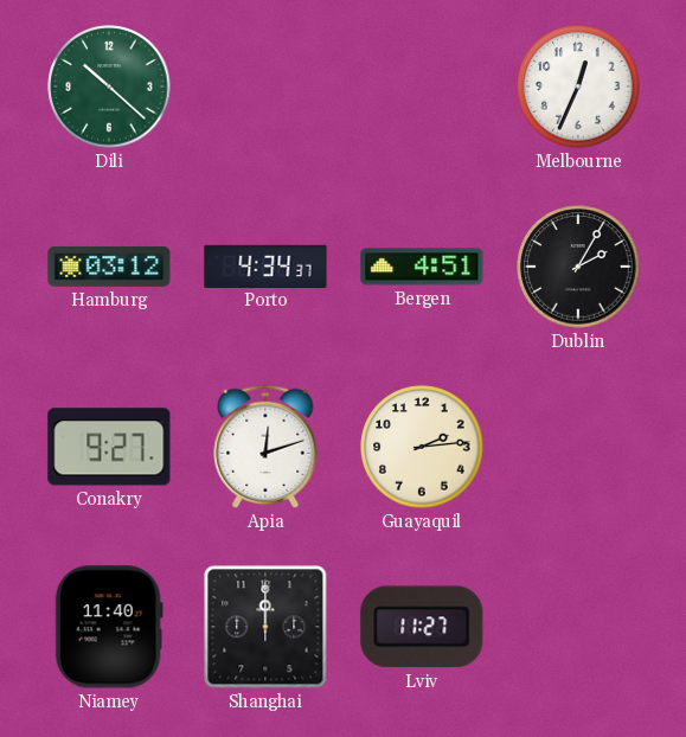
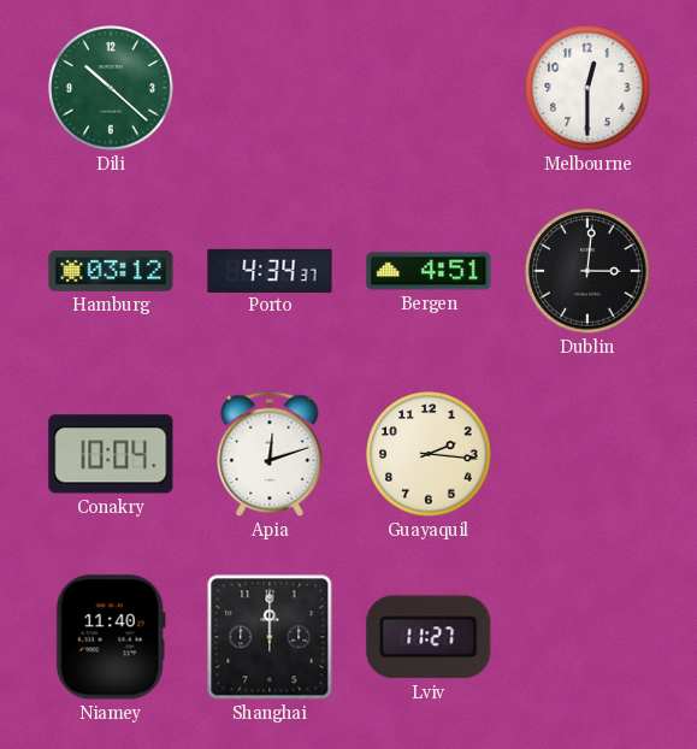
Melbourne: 12:34 -> 12:30
Dublin: 2:05 -> 3:01
Conakry: 9:27 -> 10:04
Guayaquil: 2:14 -> 2:16
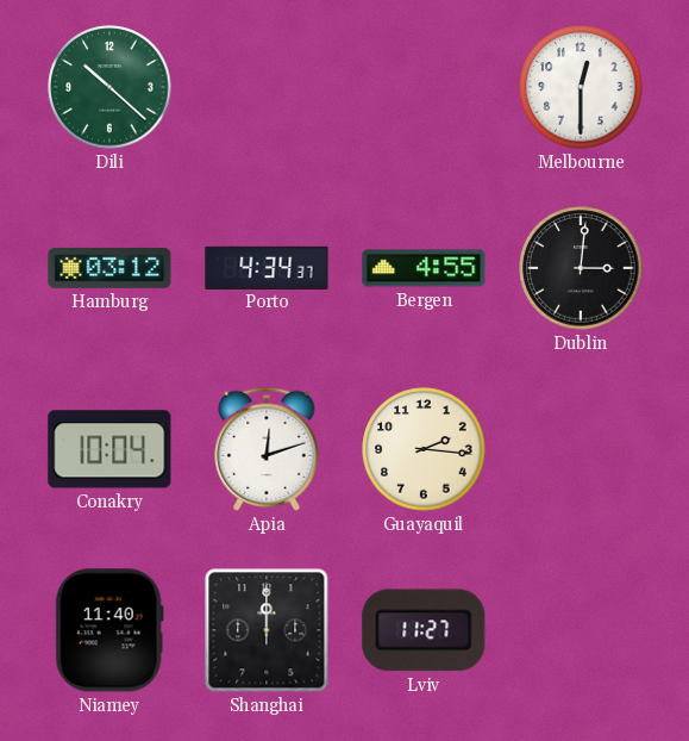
Bergen: 4:51 -> 4:55
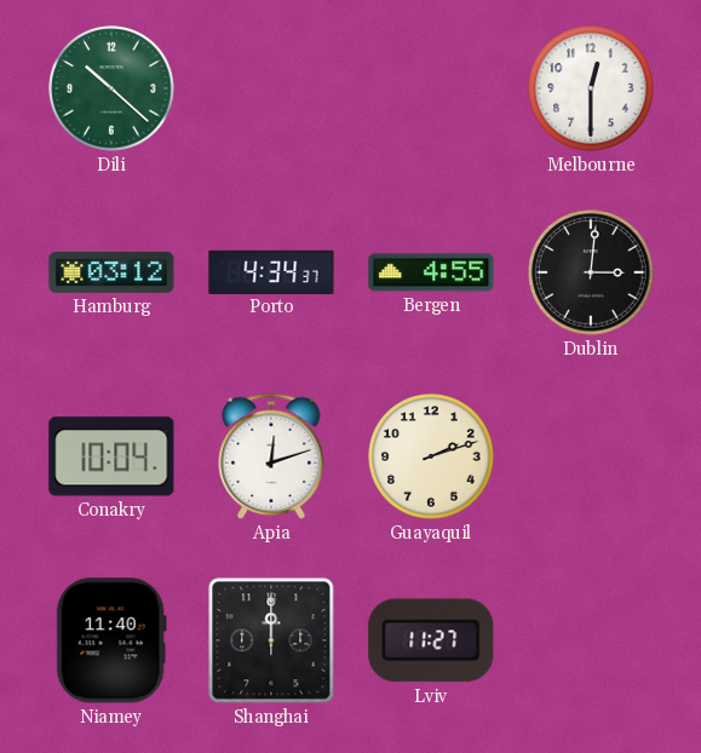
Guayaquil: 2:16 -> 2:12
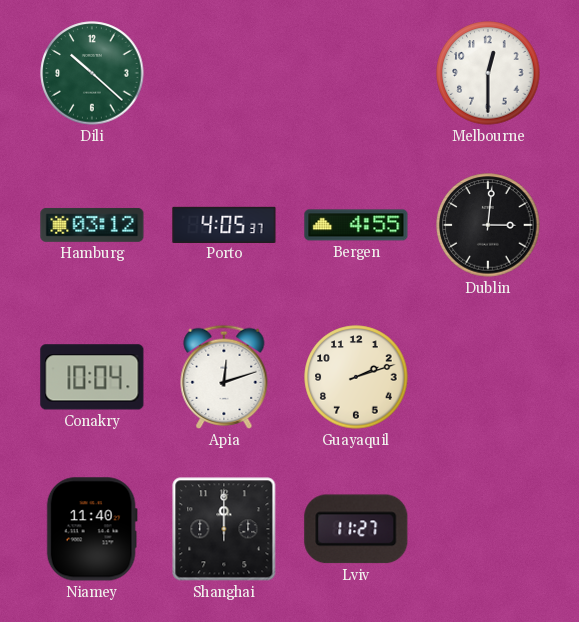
Porto: 4:34 -> 4:05
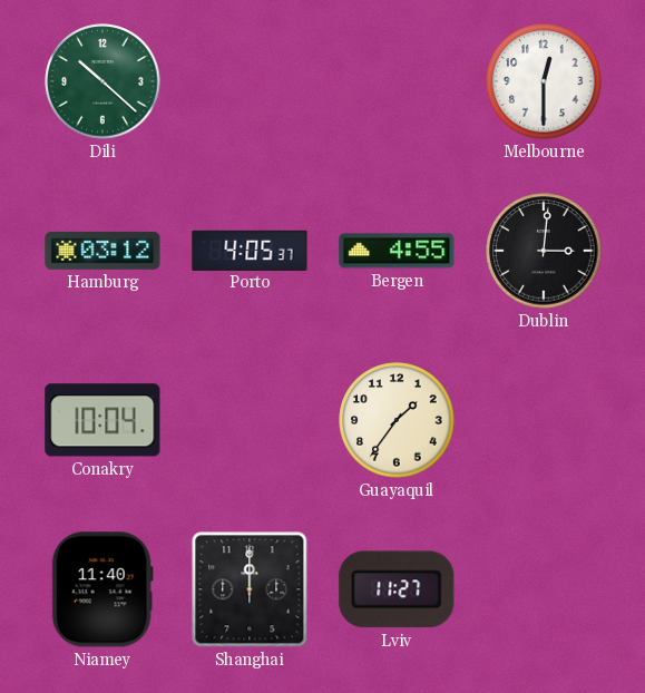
Apia: 12:12 -> none
Guayaquil: 2:12 -> 1:36
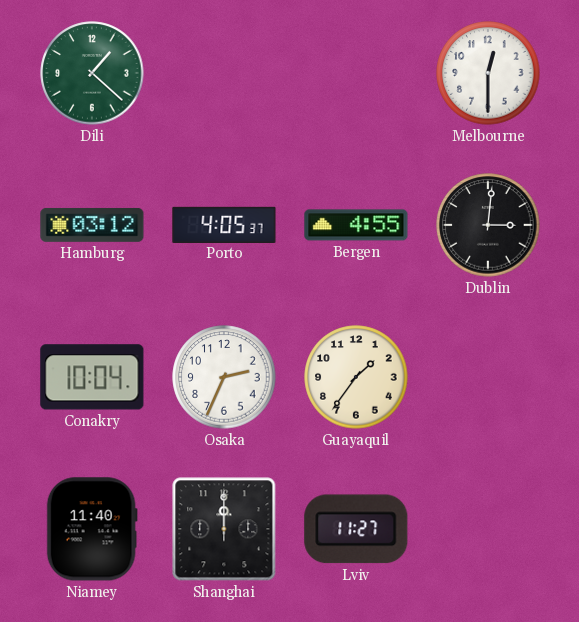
Dili: 10:22 -> 1:22
Osaka: none -> 2:34
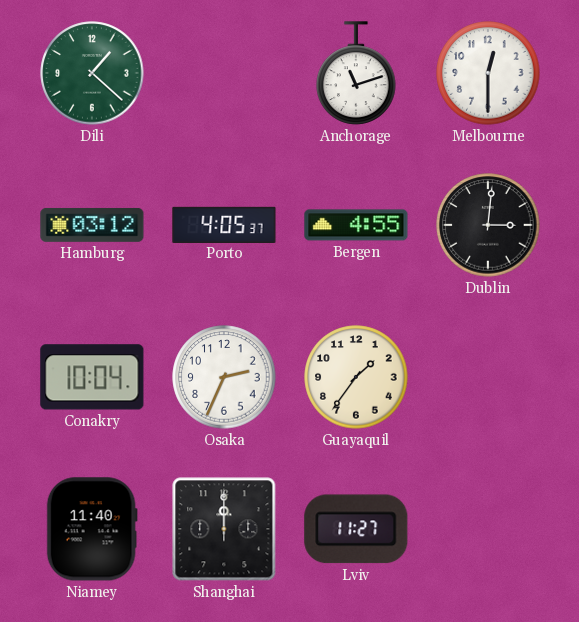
Anchorage: none -> 11:12
